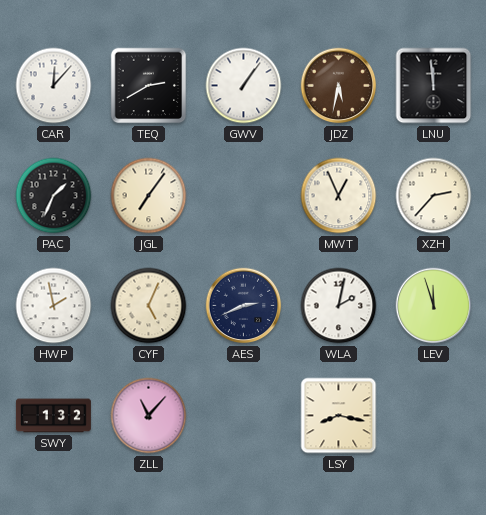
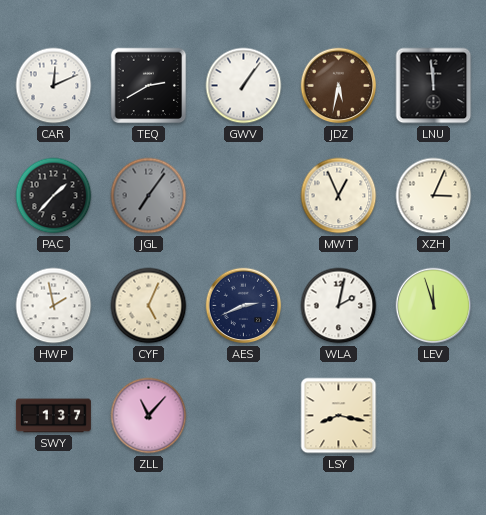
CAR: 12:07 -> 12:11
PAC: 1:34 -> 1:37
JGL dial: cream -> grey
XZH: 2:37 -> 3:04
SWY: 1:32 -> 1:37
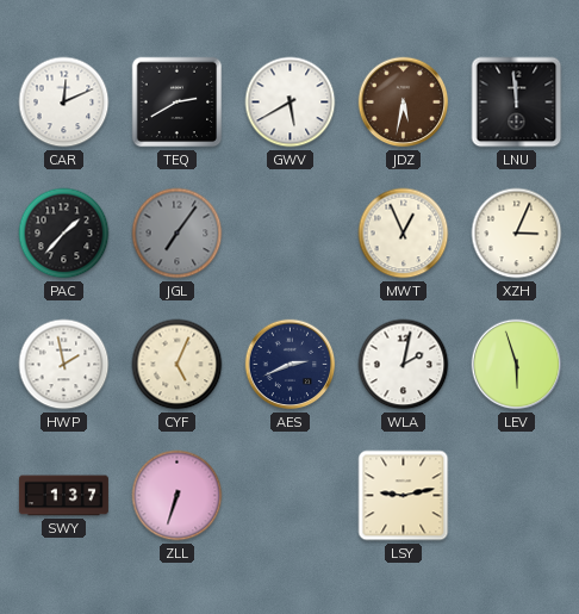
GWV: 1:06 -> 5:40
LEV: 11:57 -> 5:57
ZLL: 11:07 -> 6:33
LSY: 8:17 -> 9:13
